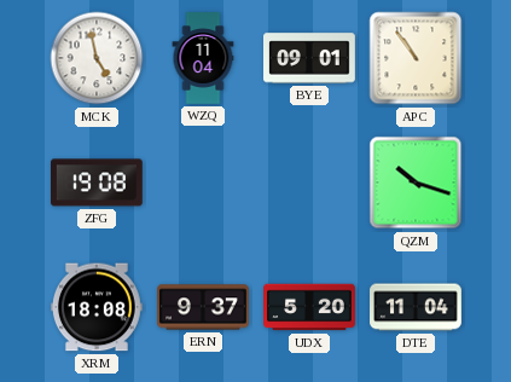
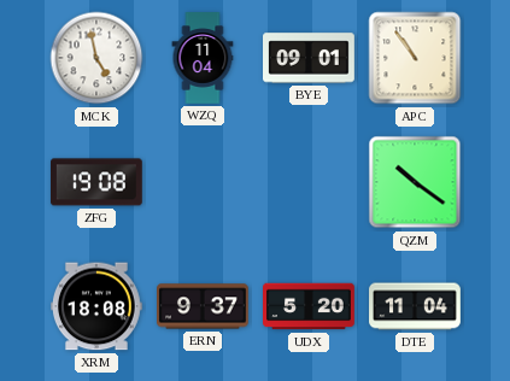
QZM: 10:18 -> 10:21
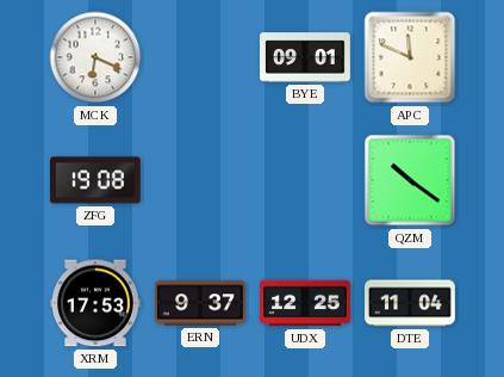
MCK: 4:58 -> 6:19
WZQ: 11:04 -> none
APC: 10:54 -> 11:49
XRM: 18:08 -> 17:53
UDX: 5:20 -> 12:25
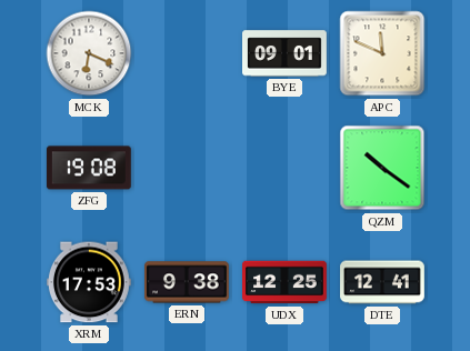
ERN: 9:37 -> 9:38
DTE: 11:04 -> 12:41
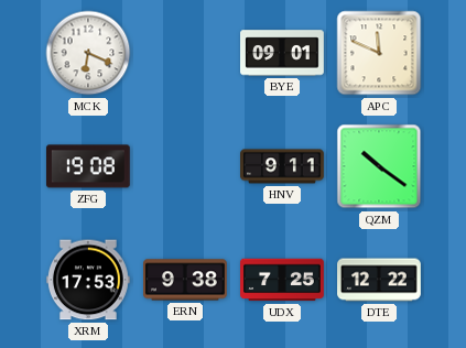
HNV: none -> 9:11
UDX: 12:25 -> 7:25
DTE: 12:41 -> 12:22
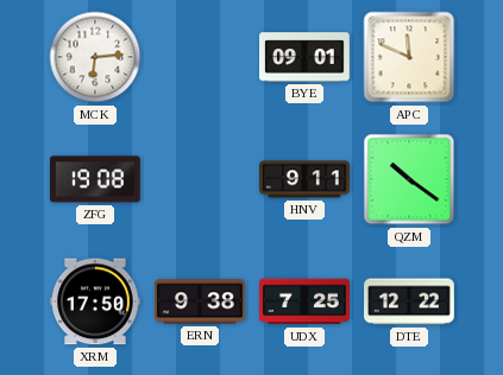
MCK: 6:19 -> 6:14
XRM: 17:53 -> 17:50
